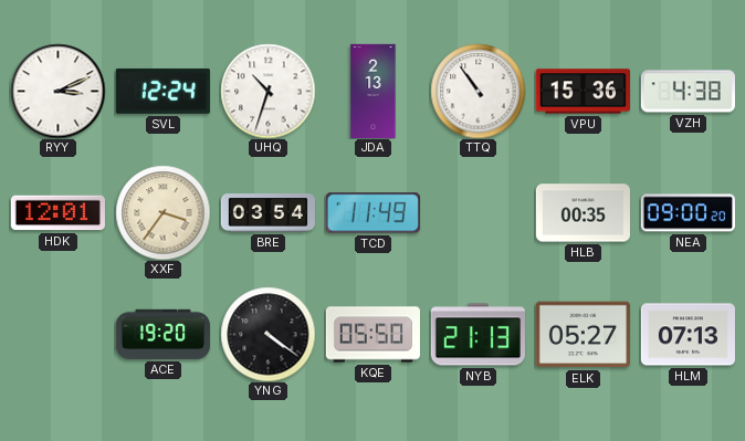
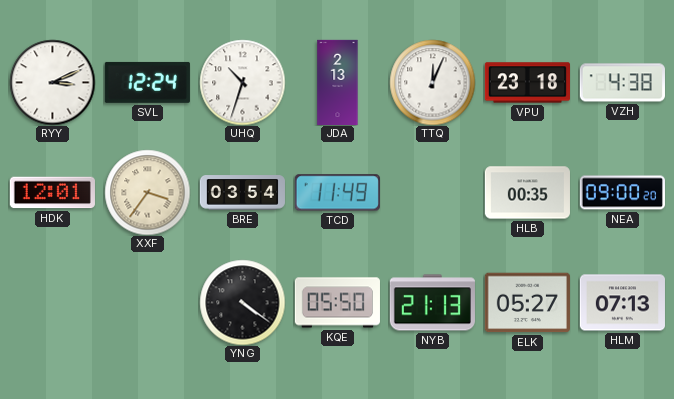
TTQ: 10:54 -> 12:04
VPU: 15:36 -> 23:18
ACE: 19:20 -> none
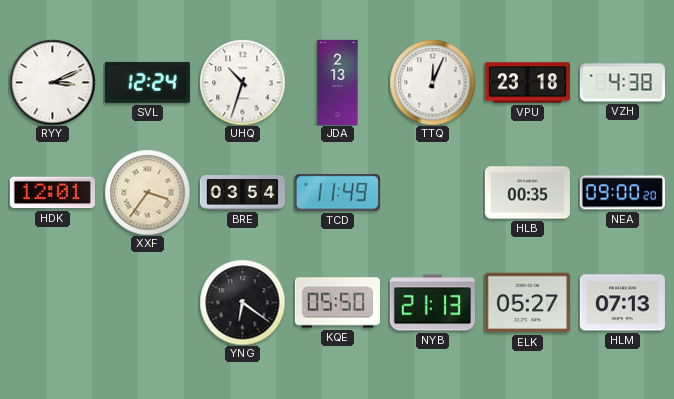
YNG: 4:21 -> 6:21
